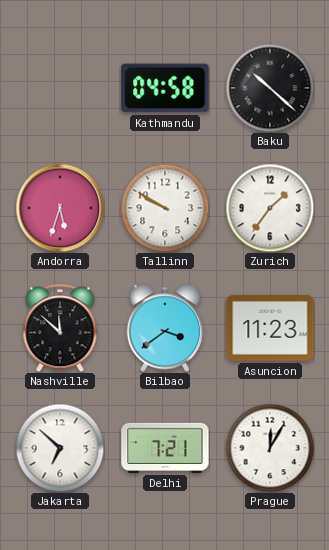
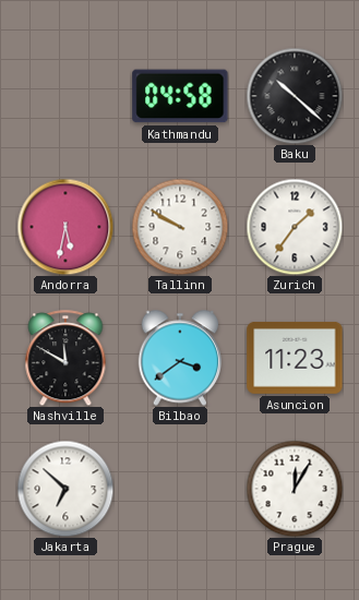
Andorra: 5:33 -> 5:32
Nashville: 11:52 -> 11:50
Delhi: 7:21 -> none
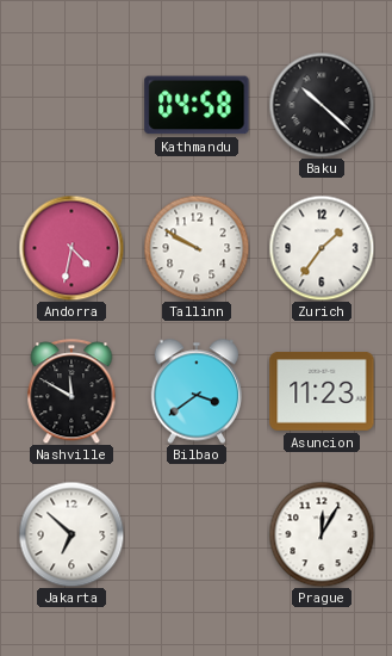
Andorra: 5:32 -> 4:32
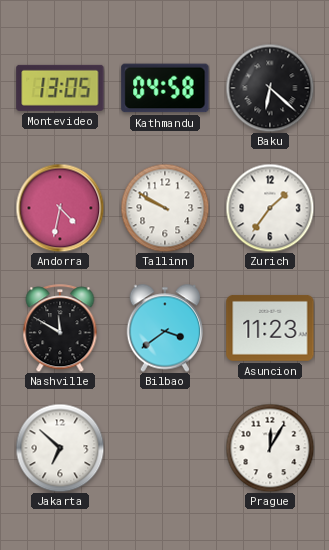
Montevideo: none -> 13:05
Baku: 10:22 -> 6:22
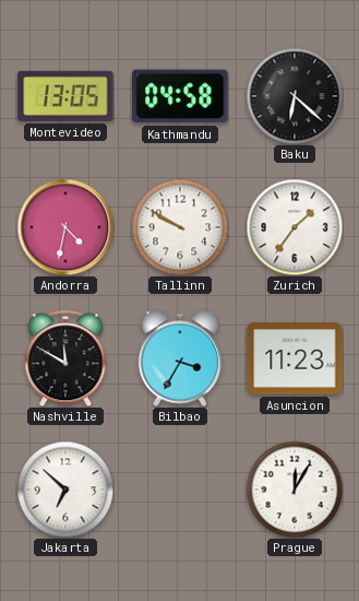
Bilbao: 3:39 -> 3:35
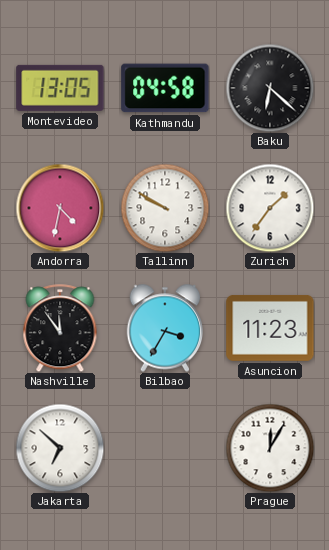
Nashville: 11:50 -> 11:54
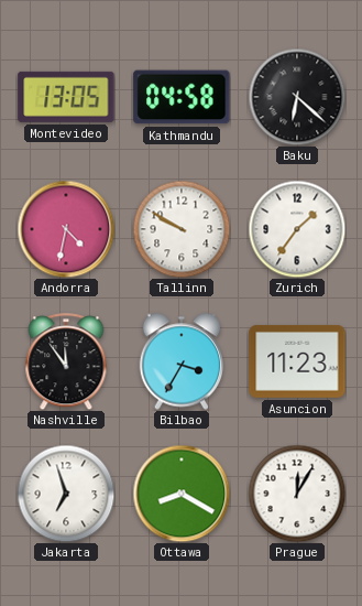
Jakarta: 6:52 -> 6:57
Ottawa: none -> 8:20
